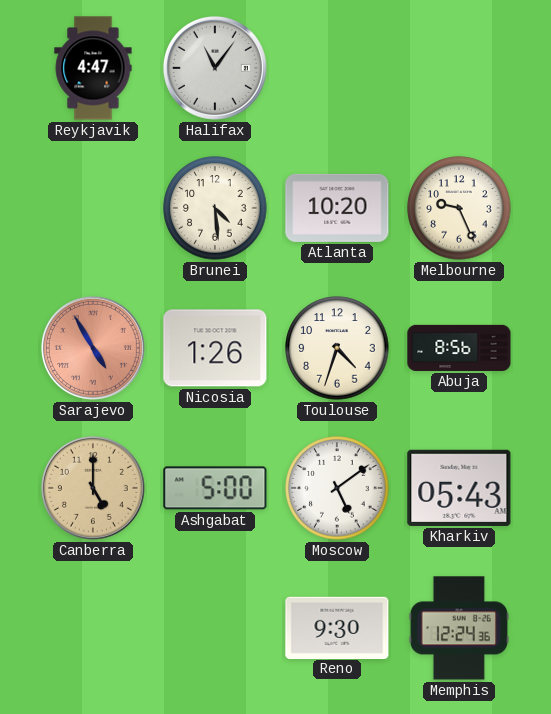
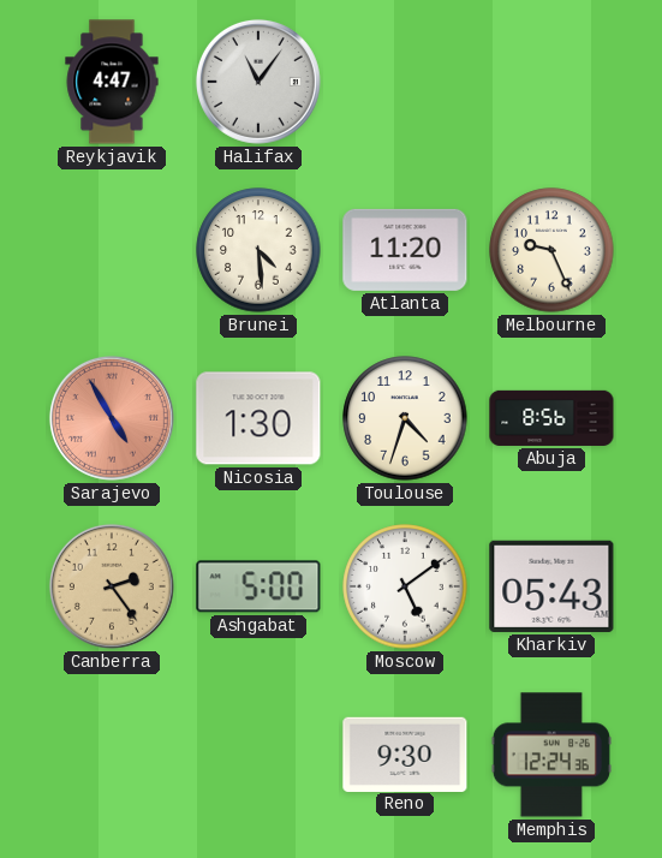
Atlanta: 10:20 -> 11:20
Nicosia: 1:26 -> 1:30
Canberra: 5:00 -> 2:24
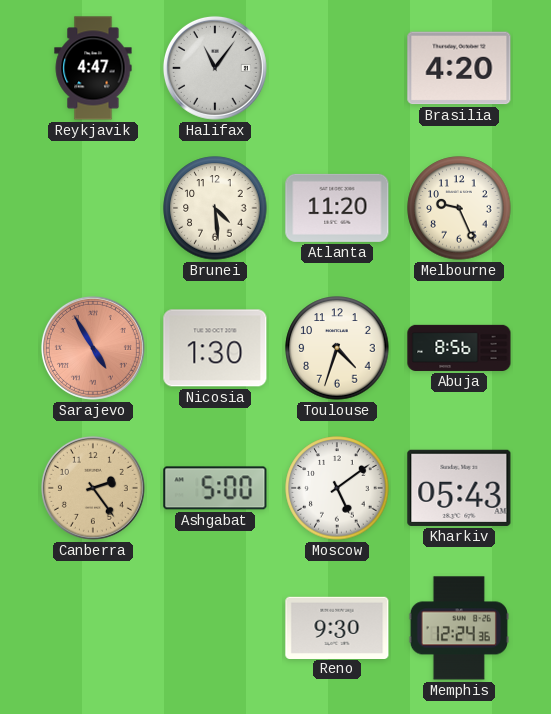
Brasilia: none -> 4:20
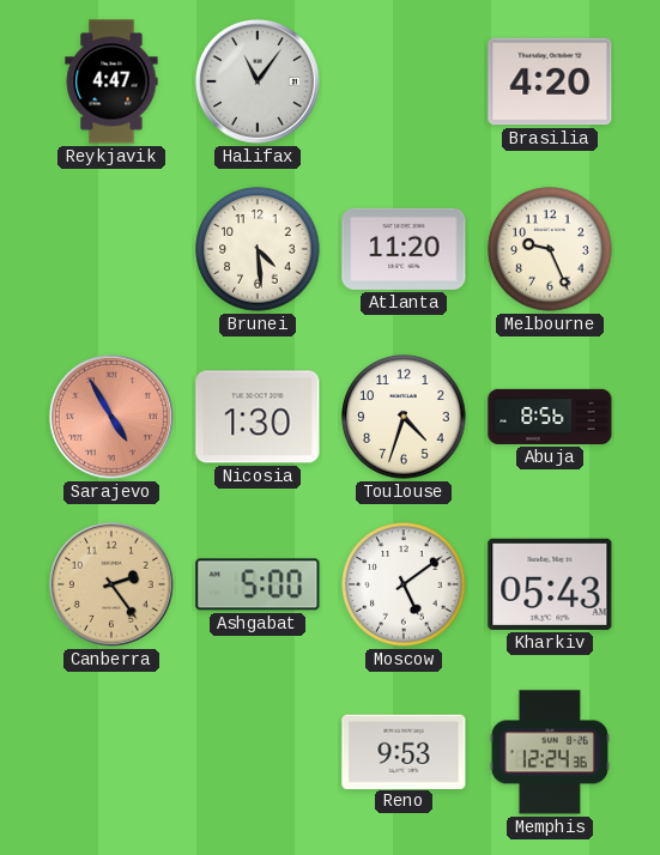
Reno: 9:30 -> 9:53
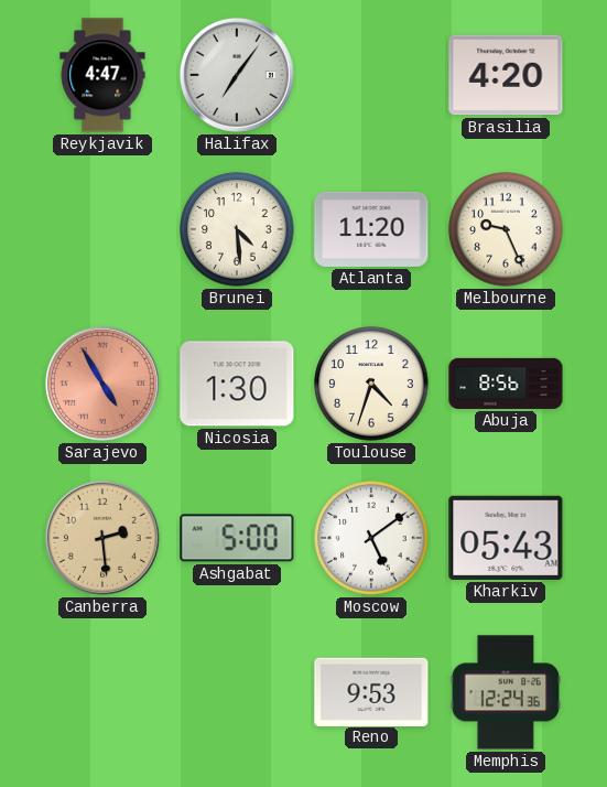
Halifax: 11:06 -> 7:06
Canberra: 2:24 -> 2:29
